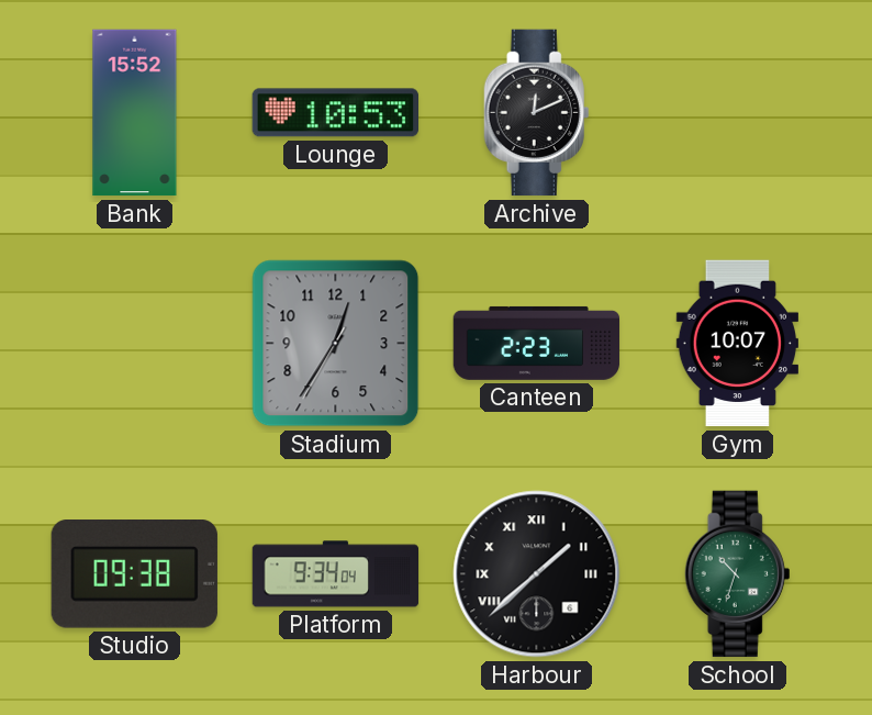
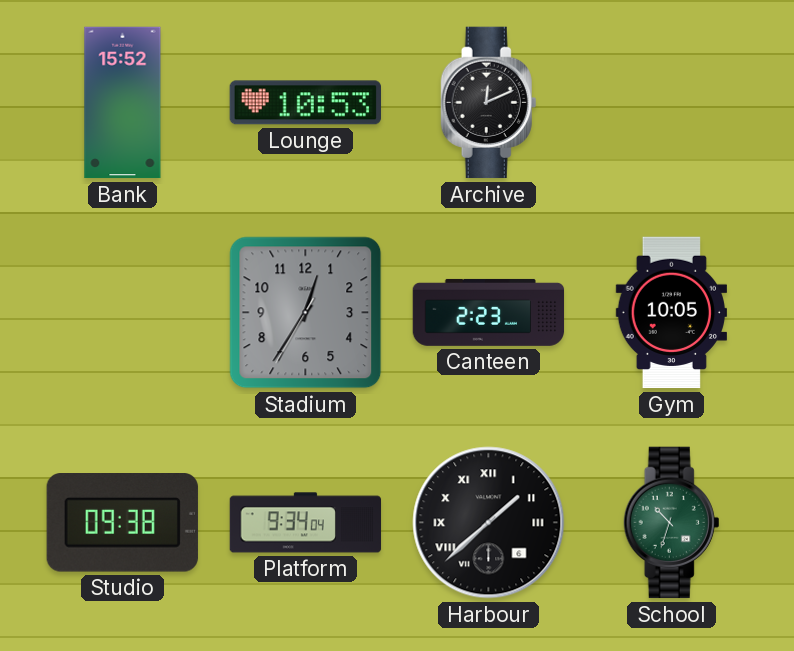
Gym: 10:07 -> 10:05
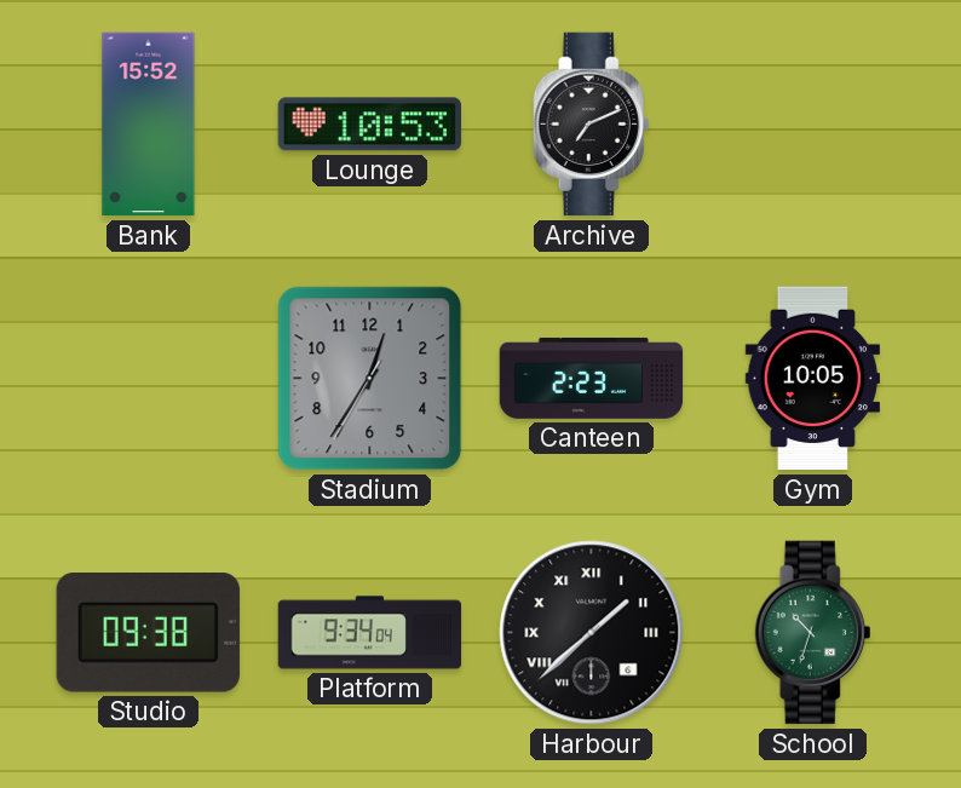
Archive: 12:11 -> 7:11
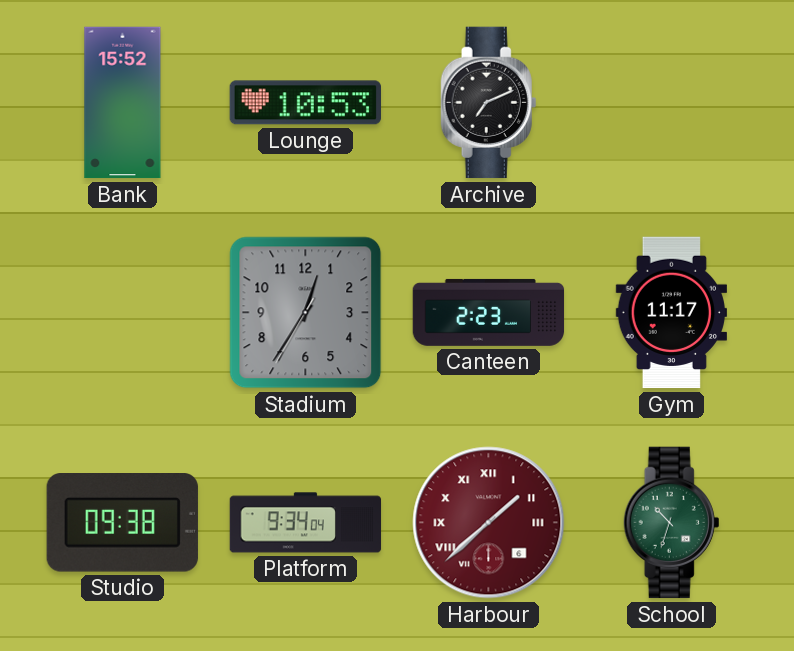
Gym: 10:05 -> 11:17
Harbour dial: black -> burgundy
